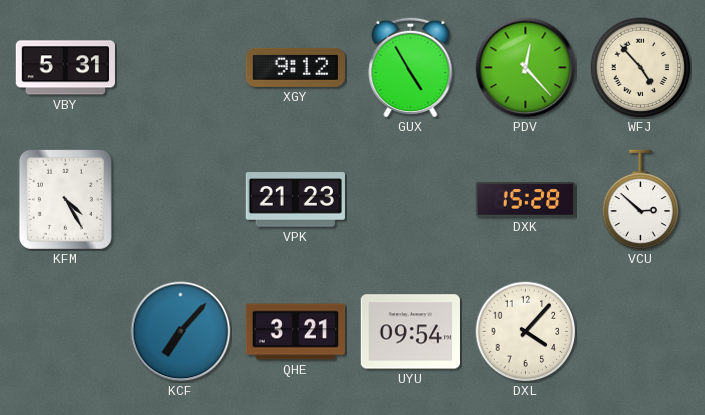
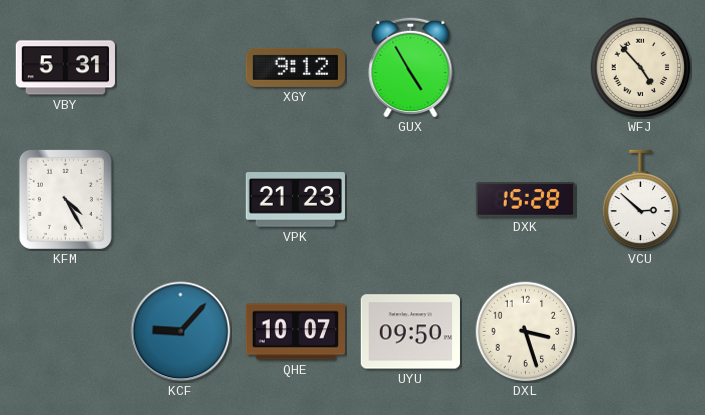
PDV: 12:23 -> none
KCF: 7:07 -> 9:07
QHE: 3:21 -> 10:07
UYU: 09:54 -> 09:50
DXL: 4:07 -> 3:27
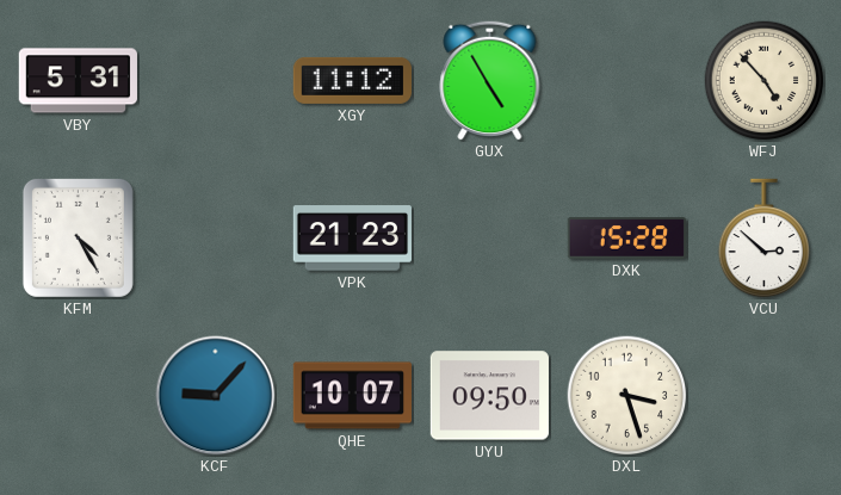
XGY: 9:12 -> 11:12
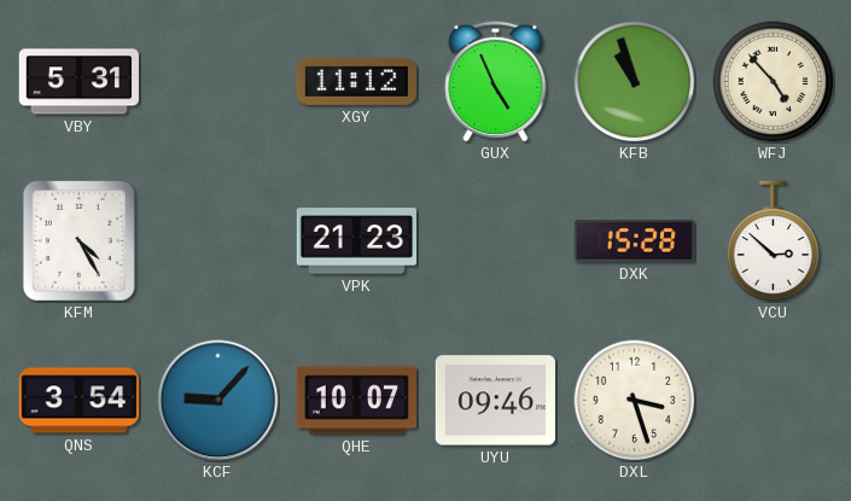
GUX: 4:55 -> 4:56
KFB: none -> 10:57
QNS: none -> 3:54
UYU: 09:50 -> 09:46
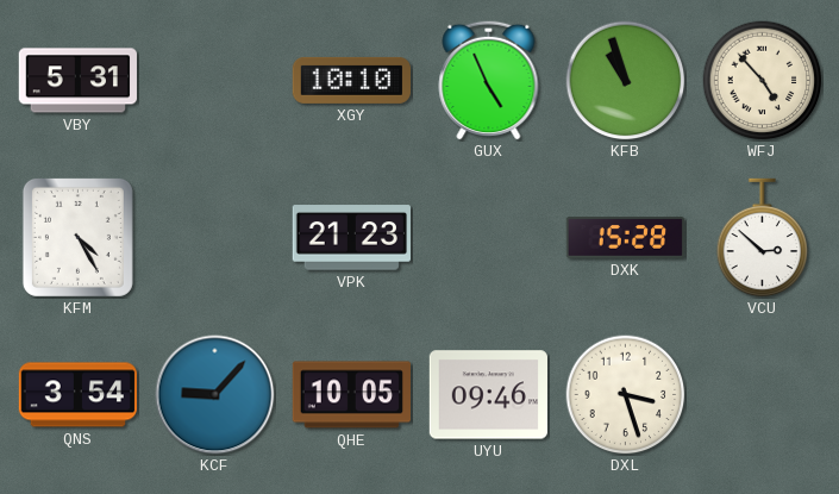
XGY: 11:12 -> 10:10
QHE: 10:07 -> 10:05
